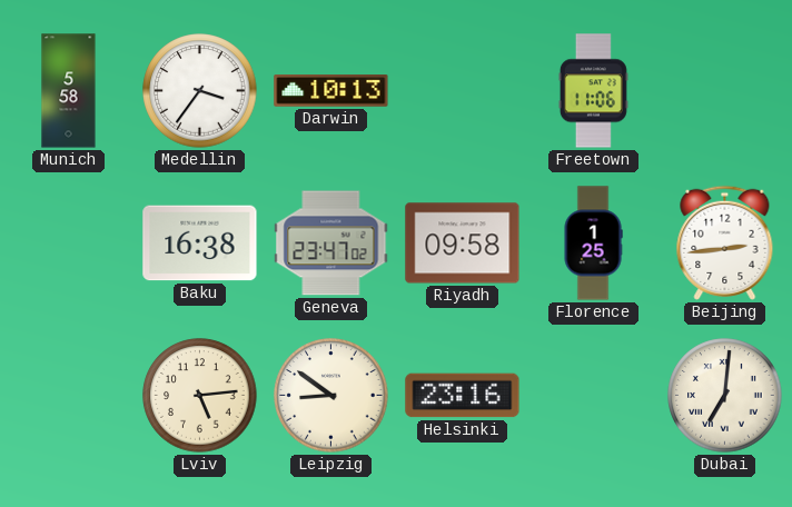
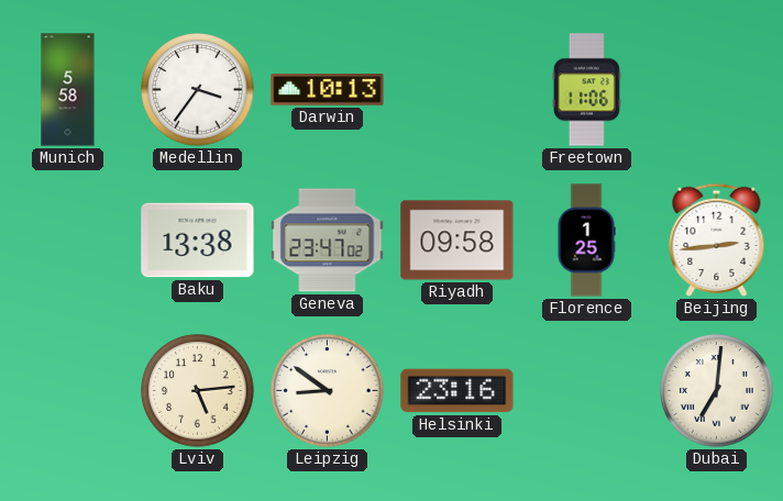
Baku: 16:38 -> 13:38
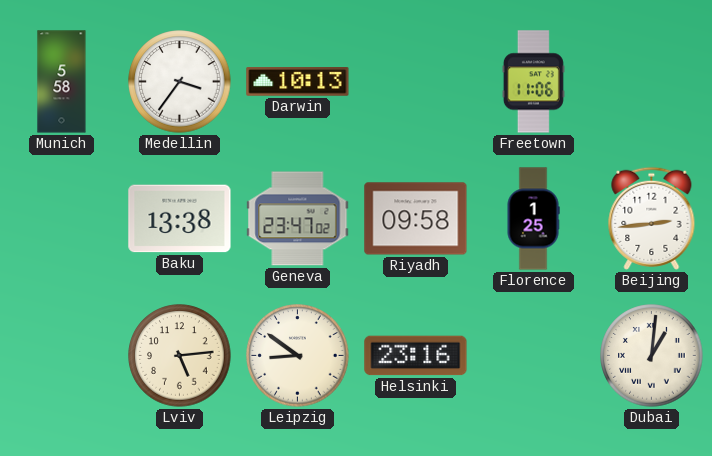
Dubai: 7:01 -> 1:01
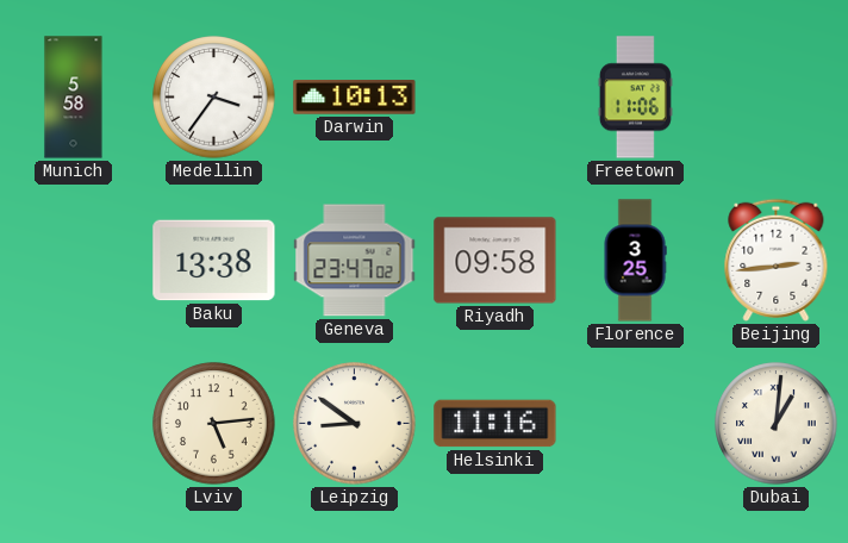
Florence: 1:25 -> 3:25
Helsinki: 23:16 -> 11:16
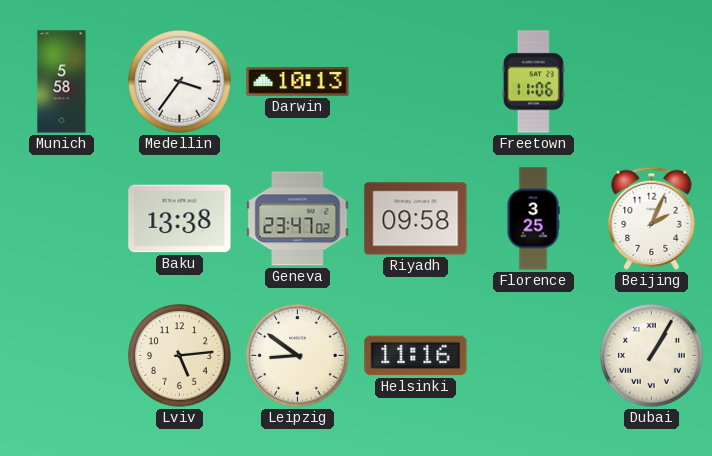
Beijing: 2:44 -> 2:04
Dubai: 1:01 -> 1:05
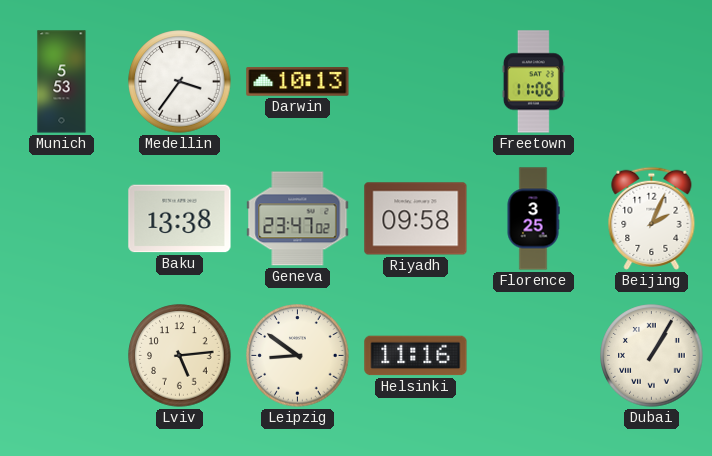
Munich: 5:58 -> 5:53
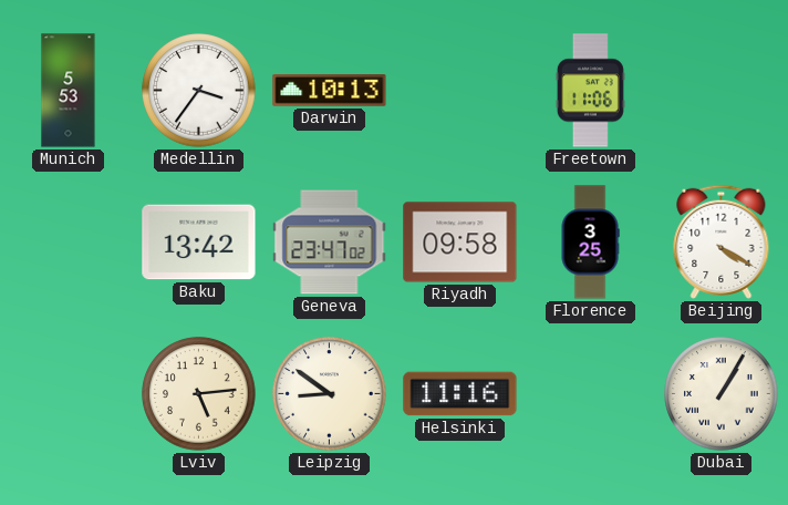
Baku: 13:38 -> 13:42
Beijing: 2:04 -> 4:20
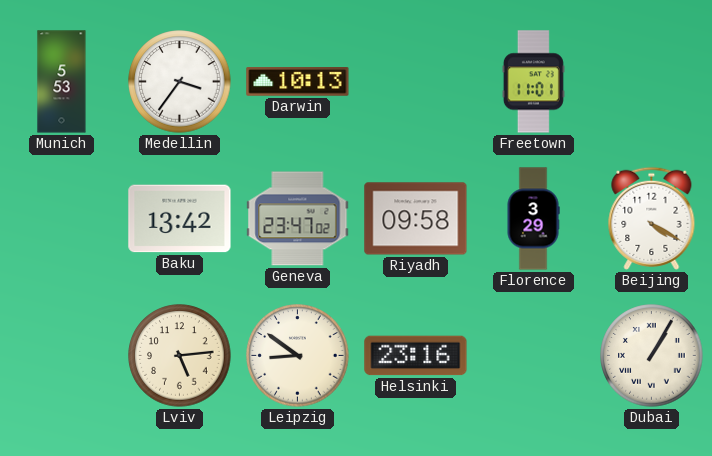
Freetown: 11:06 -> 11:01
Florence: 3:25 -> 3:29
Helsinki: 11:16 -> 23:16
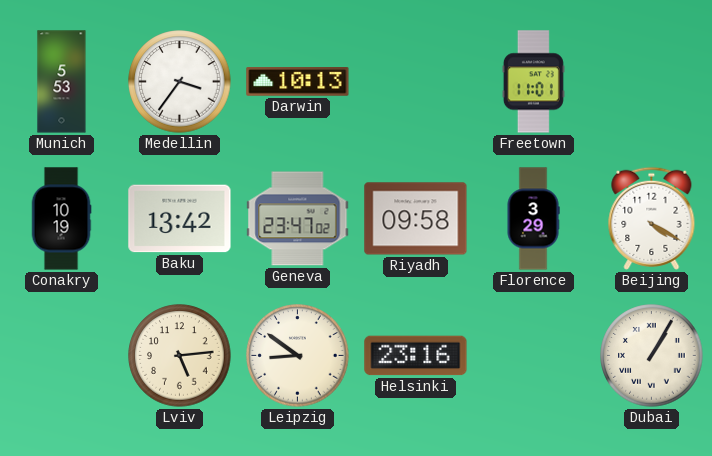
Conakry: none -> 10:19
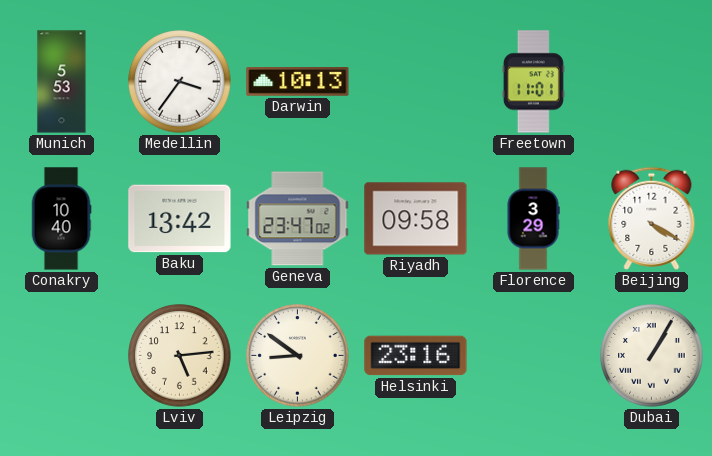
Conakry: 10:19 -> 10:40
